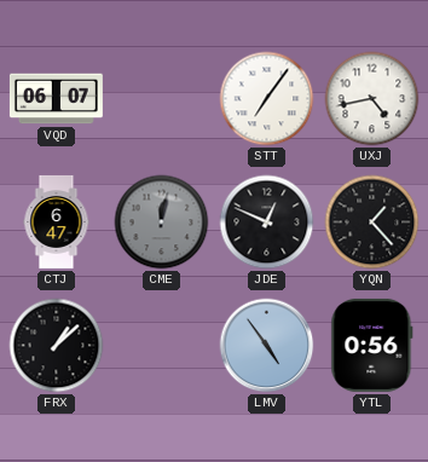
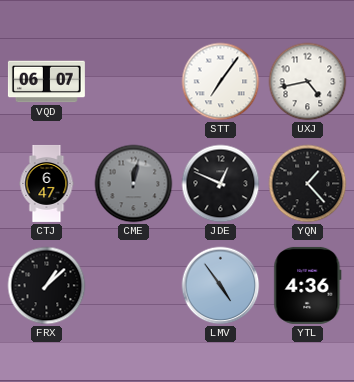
YTL: 0:56 -> 4:36
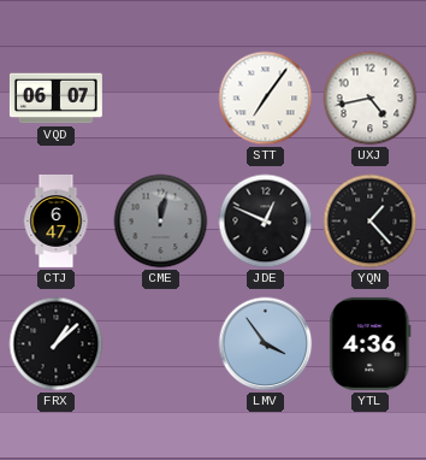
LMV: 4:54 -> 3:54
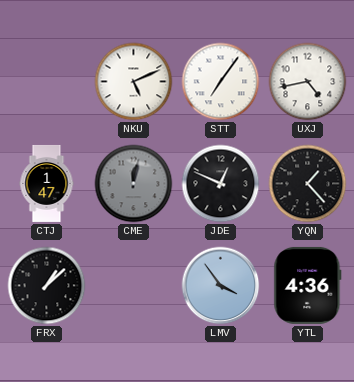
VQD: 06:07 -> none
NKU: none -> 5:11
CTJ: 6:47 -> 1:47
